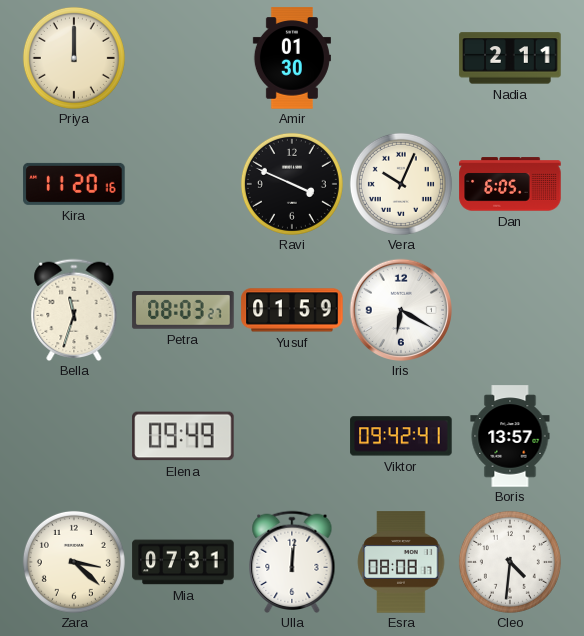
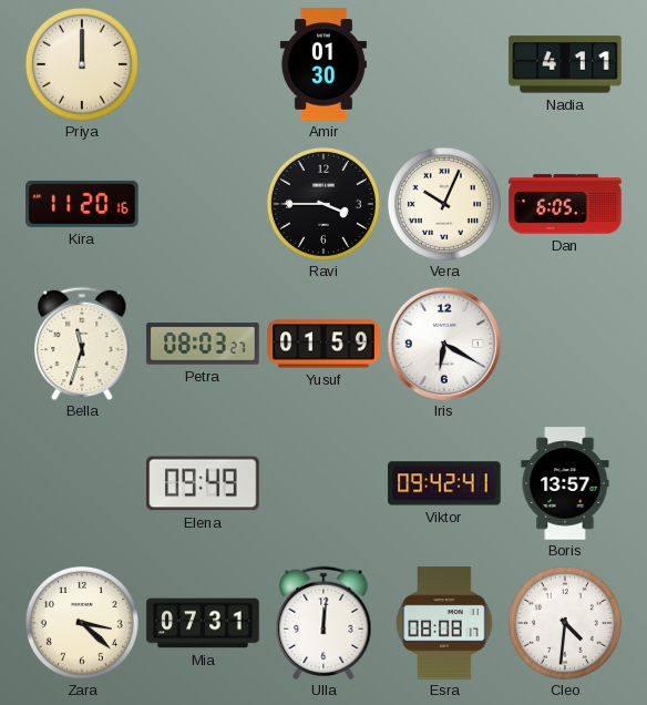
Nadia: 2:11 -> 4:11
Ravi: 3:49 -> 3:45
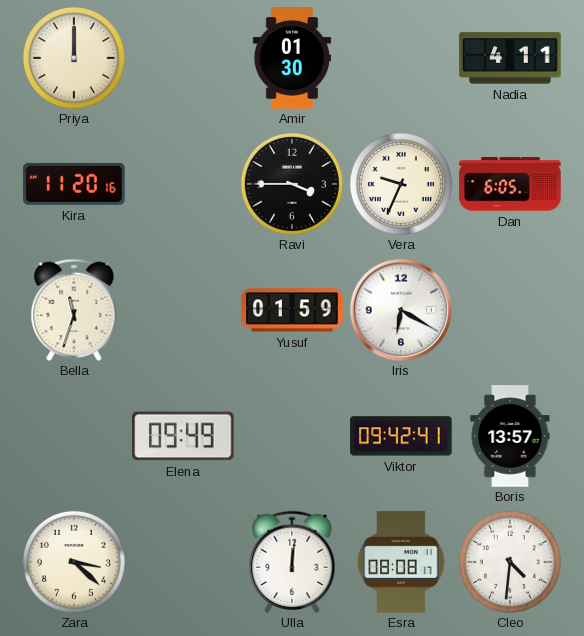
Vera: 10:04 -> 9:34
Petra: 08:03 -> none
Mia: 07:31 -> none
